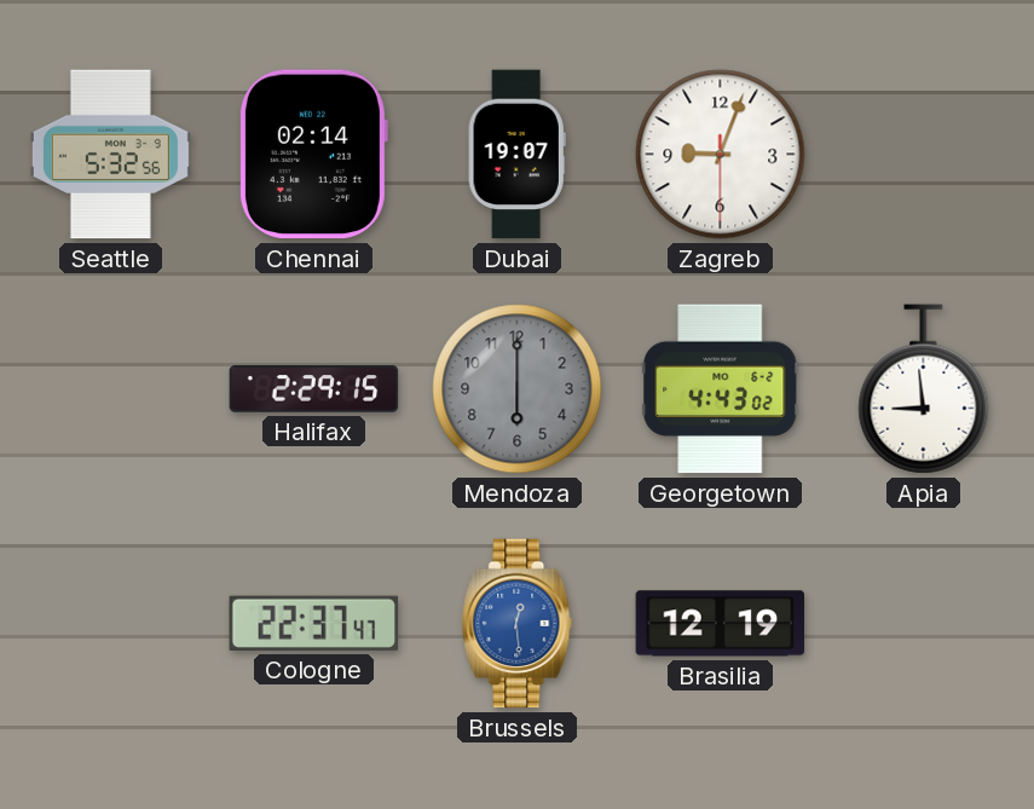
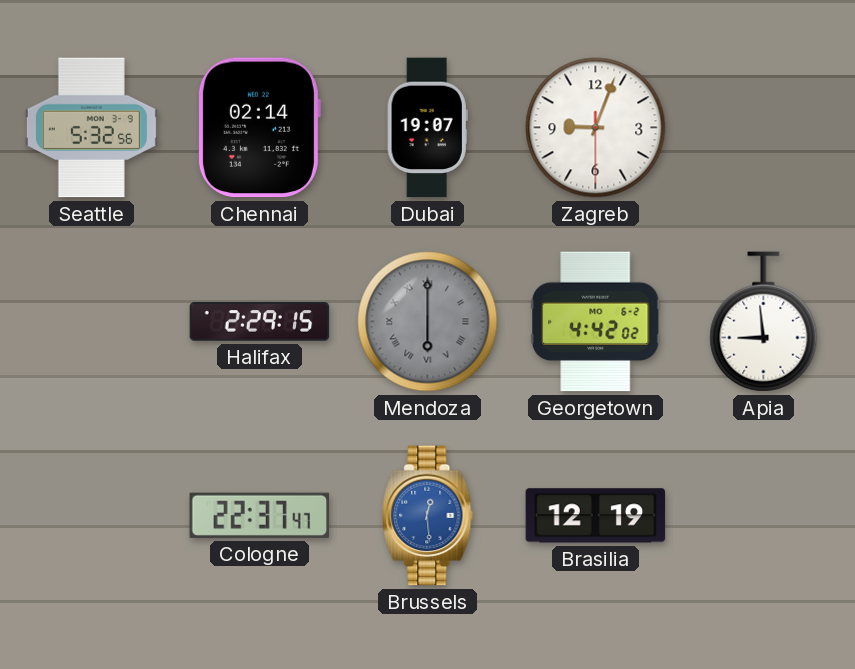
Mendoza numerals: Arabic -> Roman
Georgetown: 4:43 -> 4:42
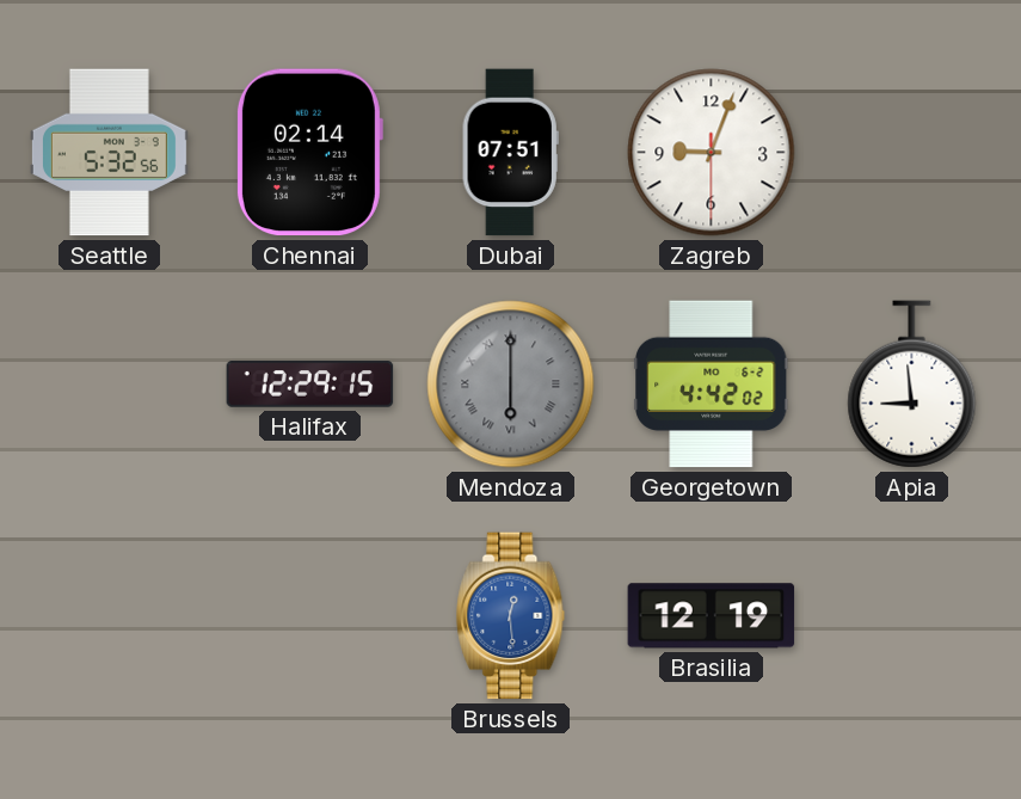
Dubai: 19:07 -> 07:51
Halifax: 2:29 -> 12:29
Cologne: 22:37 -> none
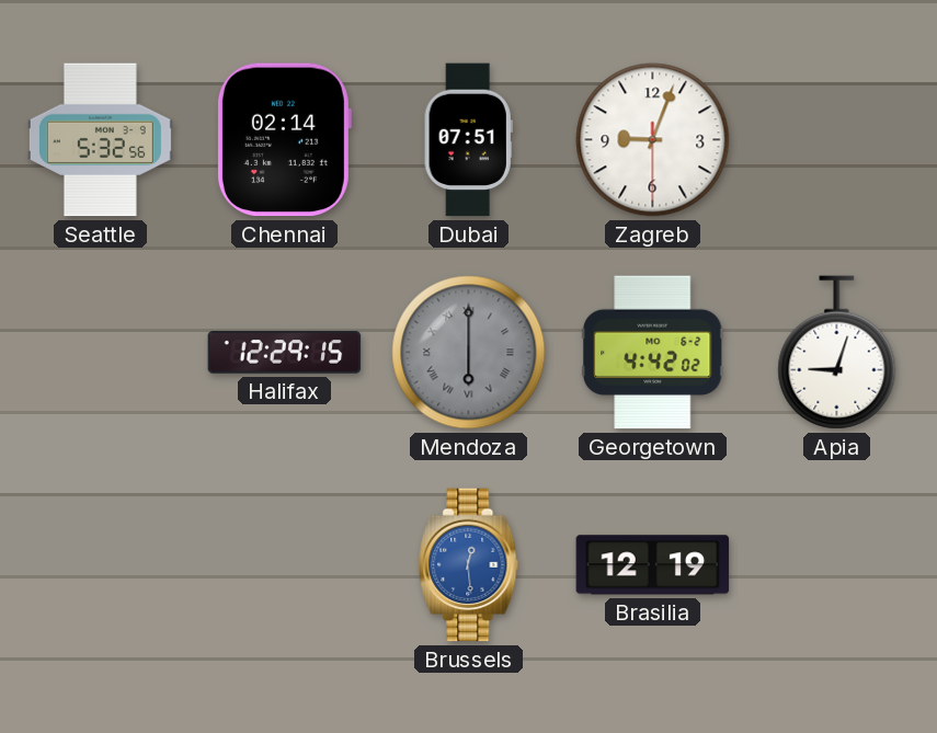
Apia: 8:59 -> 9:03
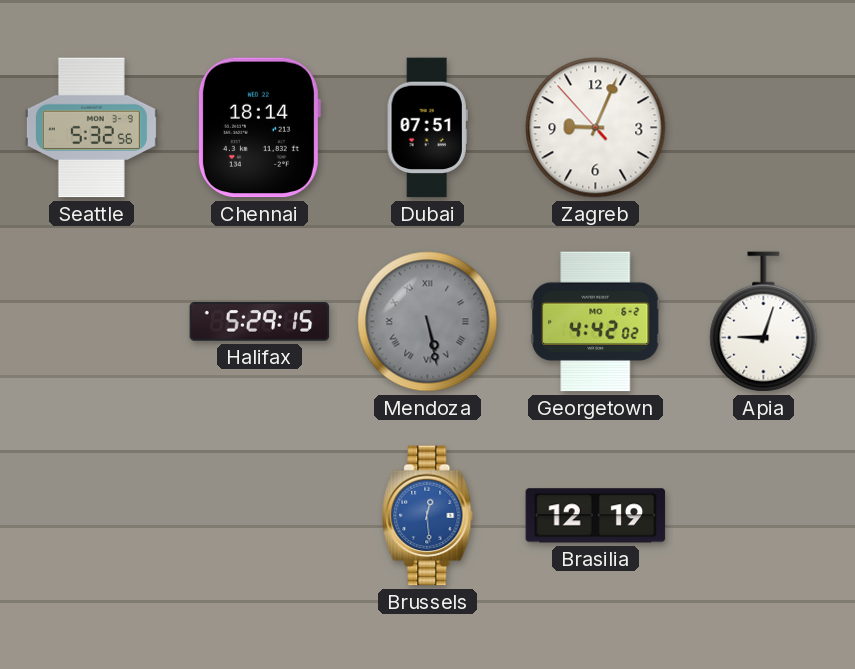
Chennai: 02:14 -> 18:14
Zagreb: 9:03:30 -> 9:03:53
Halifax: 12:29 -> 5:29
Mendoza: 6:00 -> 5:28
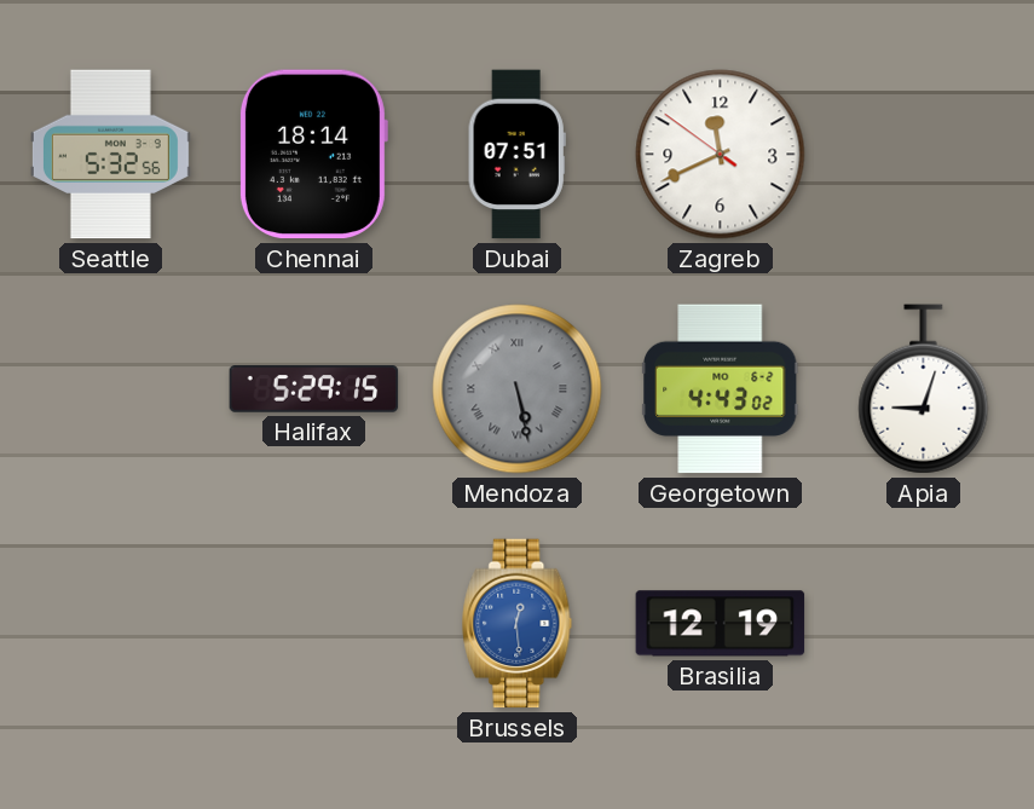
Zagreb: 9:03 -> 11:40
Georgetown: 4:42 -> 4:43
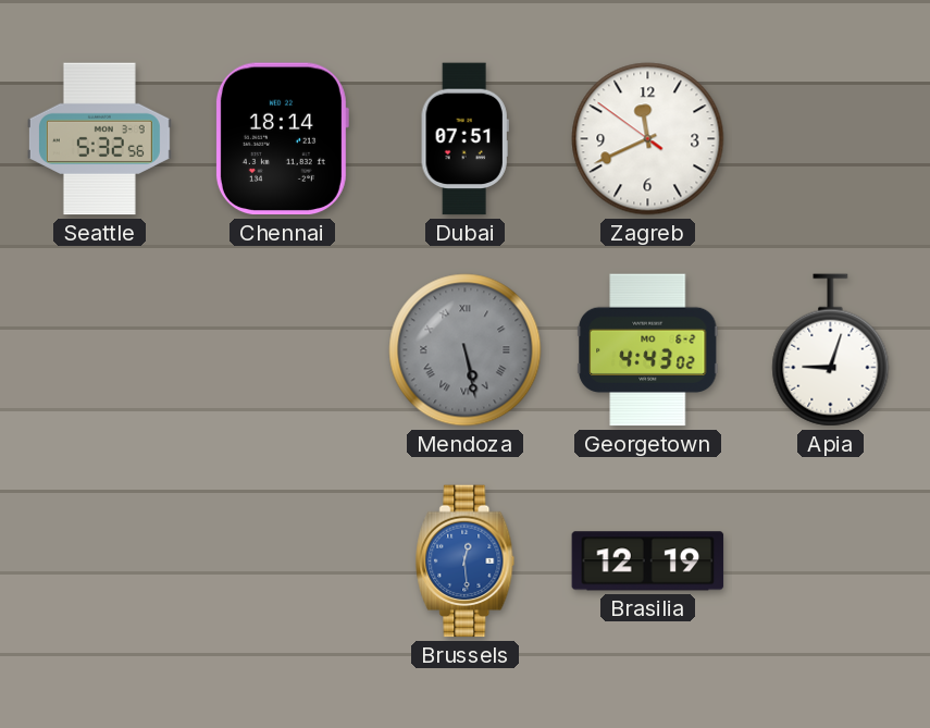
Halifax: 5:29 -> none
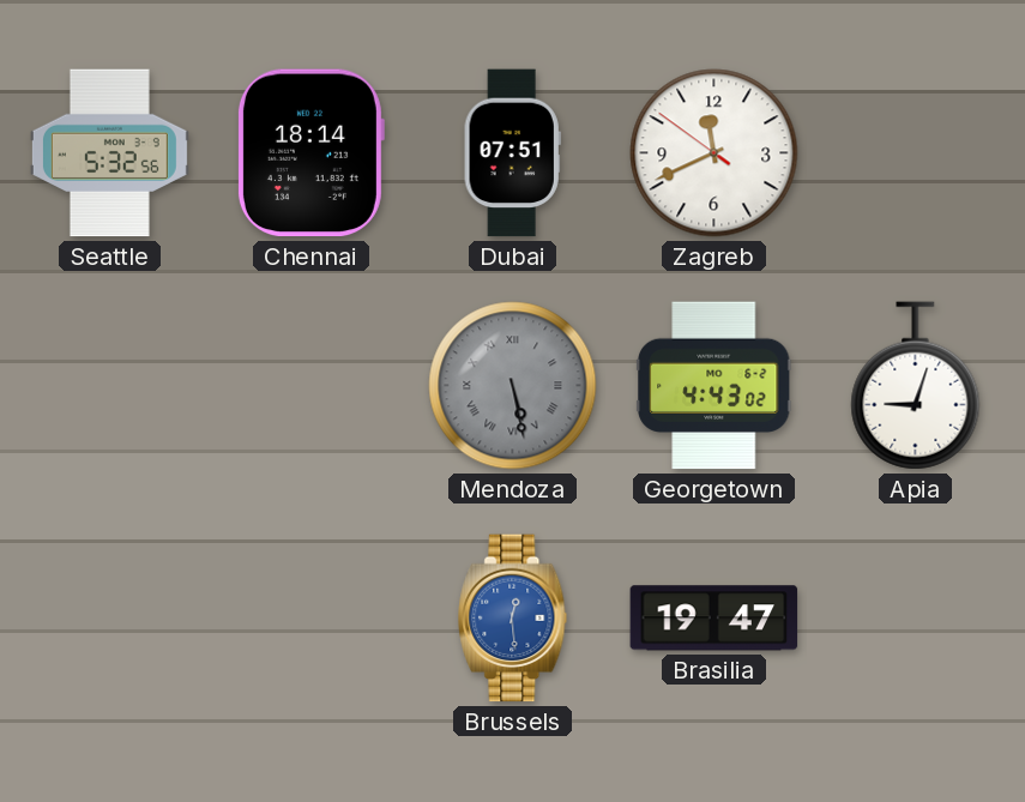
Brasilia: 12:19 -> 19:47
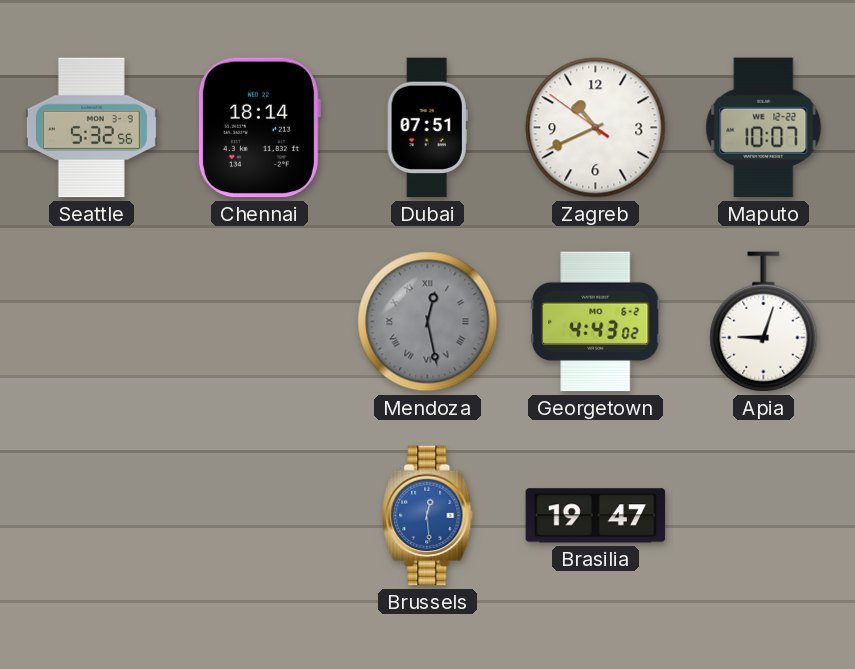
Zagreb: 11:40 -> 10:40
Maputo: none -> 10:07
Mendoza: 5:28 -> 12:28
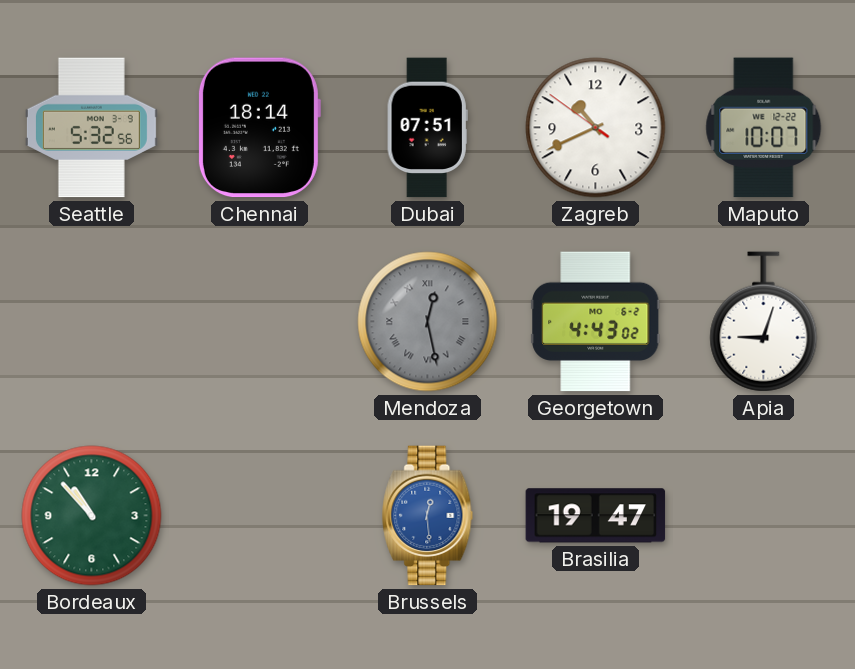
Bordeaux: none -> 10:53
